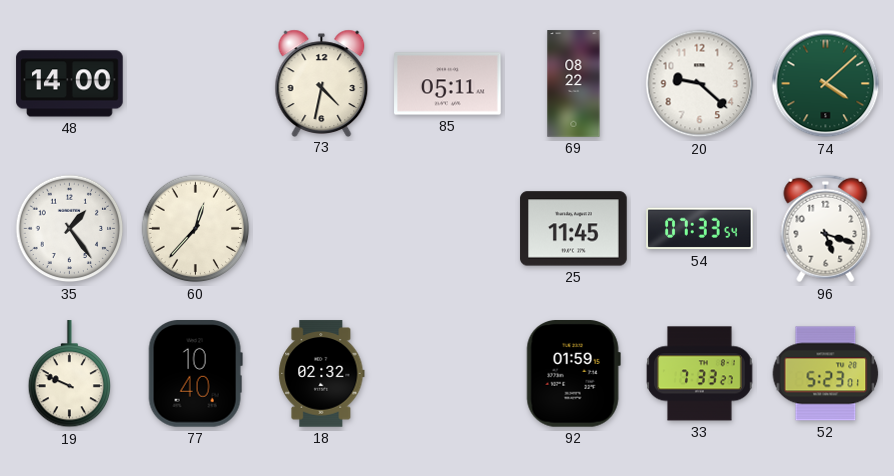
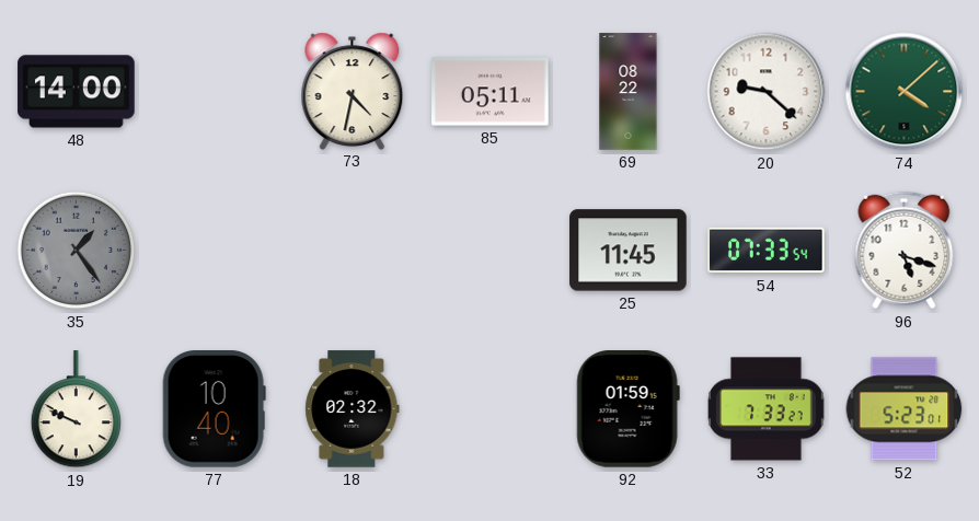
35 dial: white -> grey
60: 12:37 -> none
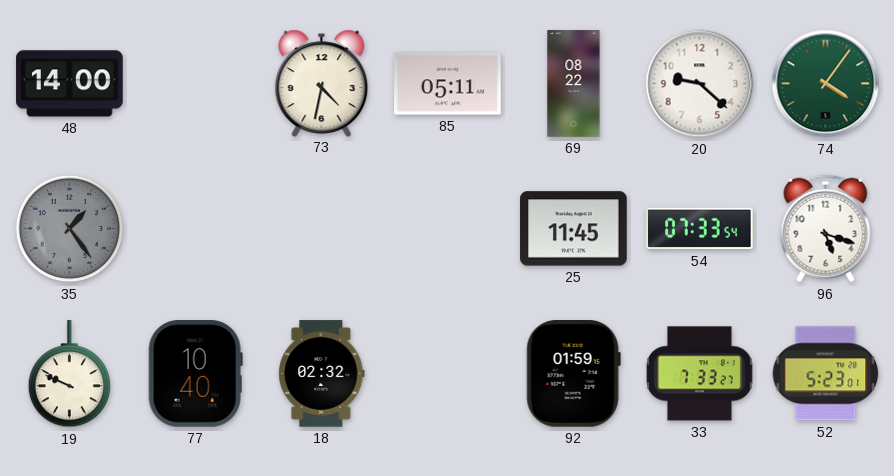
74: 4:08 -> 4:06
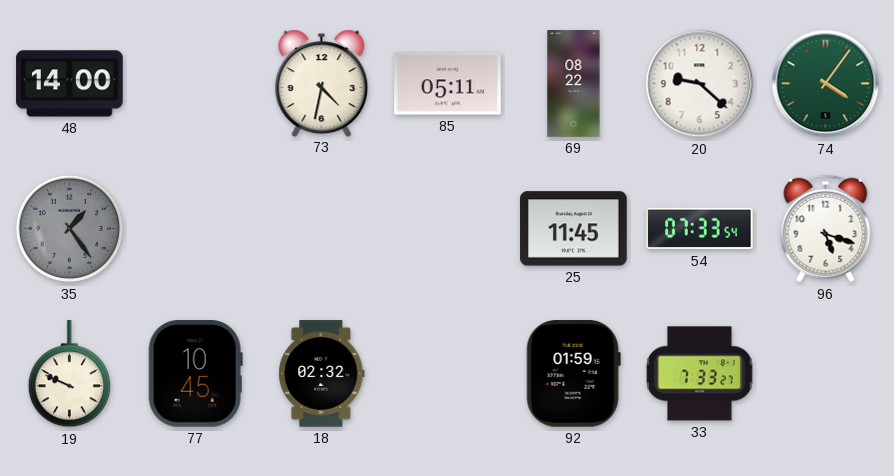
77: 10:40 -> 10:45
52: 5:23 -> none
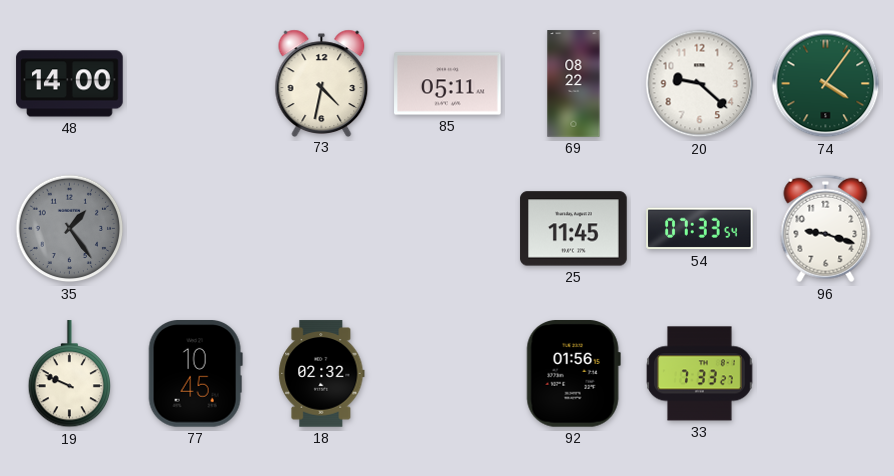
96: 5:18 -> 9:18
92: 01:59 -> 01:56
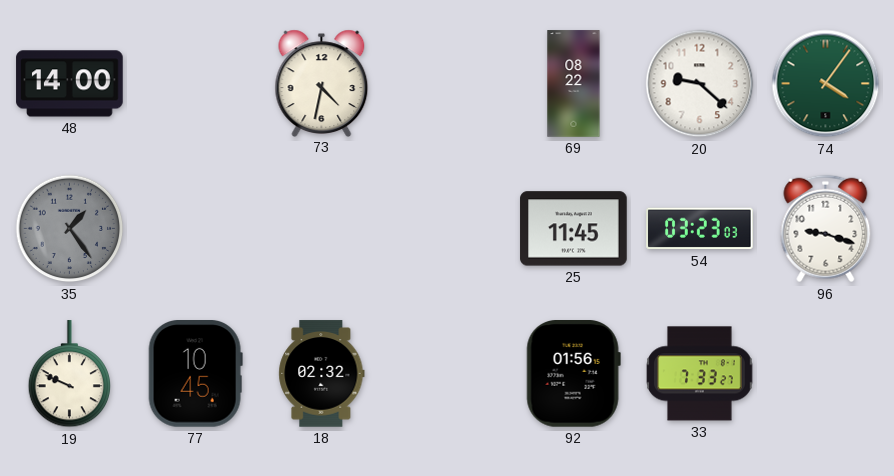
85: 05:11 -> none
54: 07:33 -> 03:23
